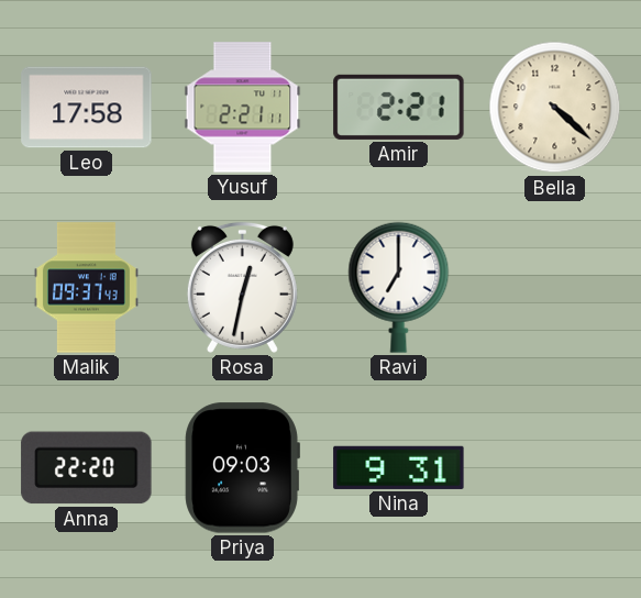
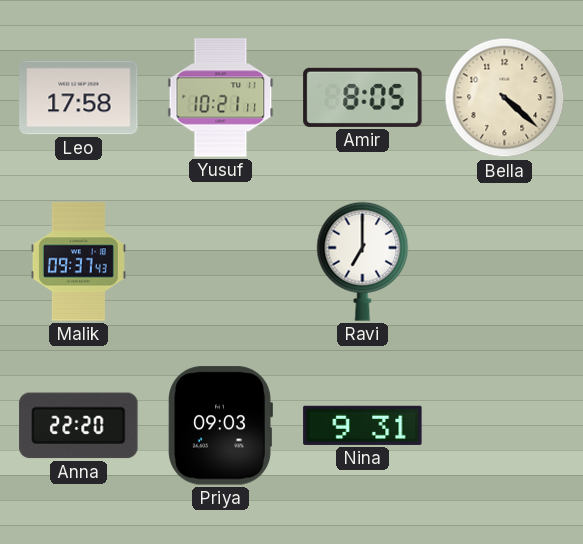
Yusuf: 2:21 -> 10:21
Amir: 2:21 -> 8:05
Rosa: 12:32 -> none
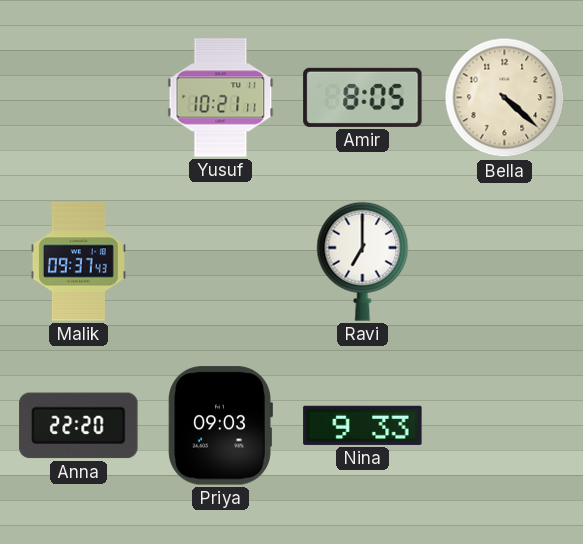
Leo: 17:58 -> none
Nina: 9:31 -> 9:33
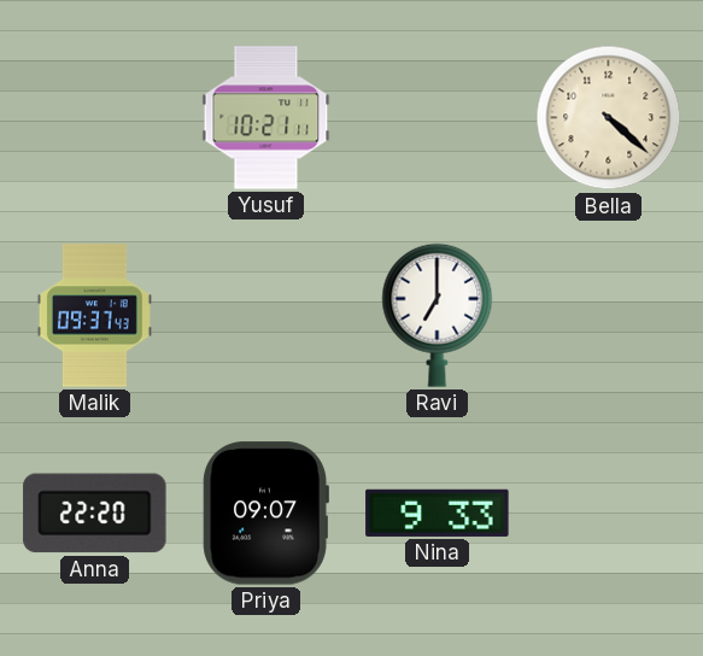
Amir: 8:05 -> none
Priya: 09:03 -> 09:07
